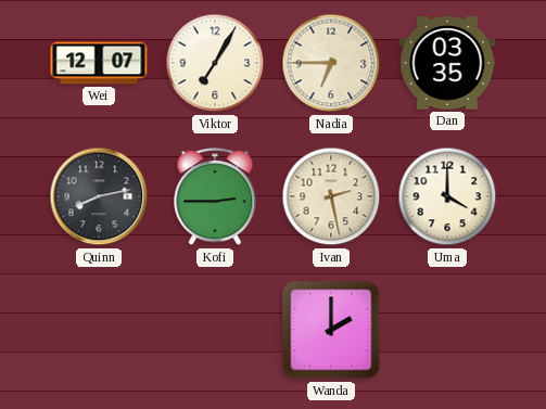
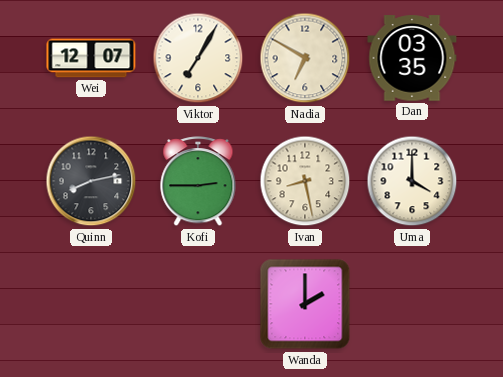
Nadia: 6:45 -> 6:50
Ivan: 2:28 -> 8:28
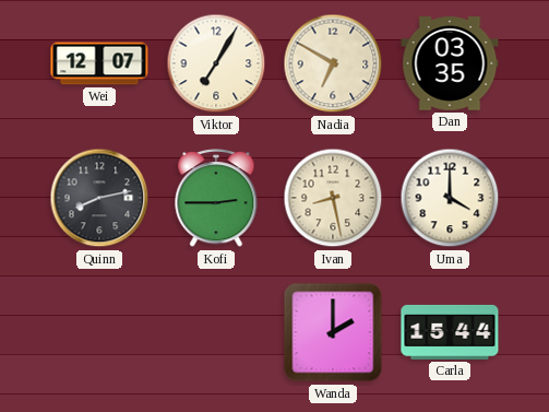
Carla: none -> 15:44
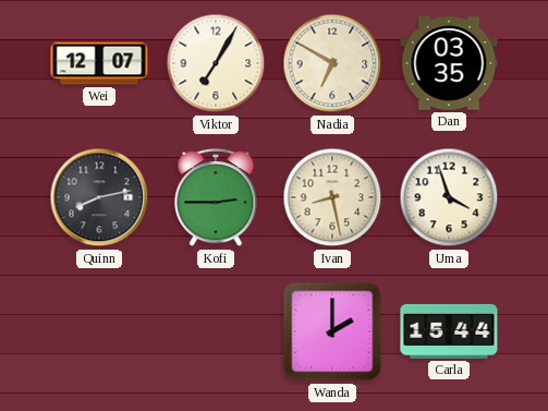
Uma: 4:00 -> 3:57
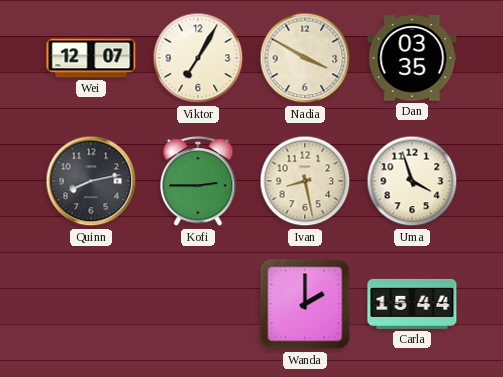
Nadia: 6:50 -> 3:50
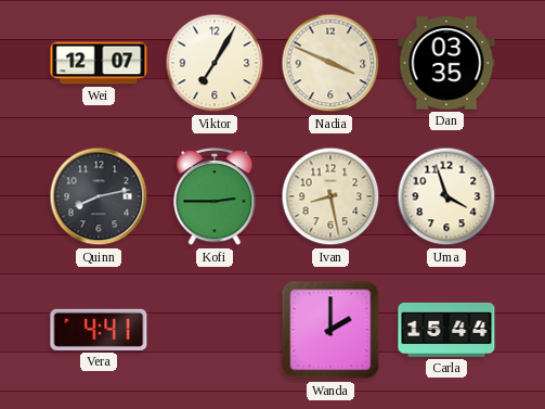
Nadia: 3:50 -> 3:49
Vera: none -> 4:41
